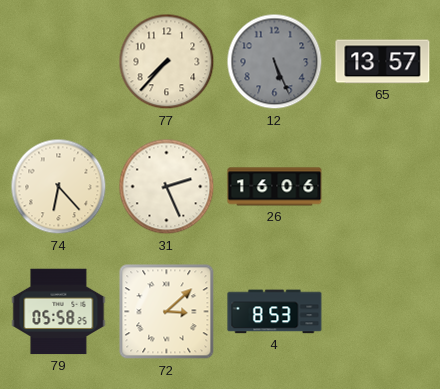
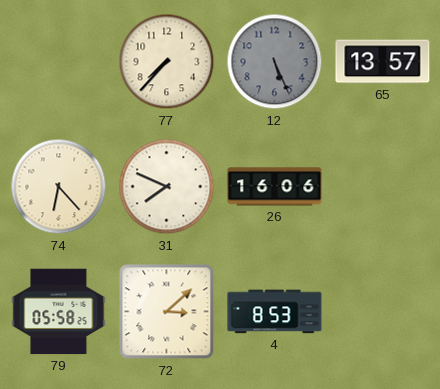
31: 2:26 -> 7:49
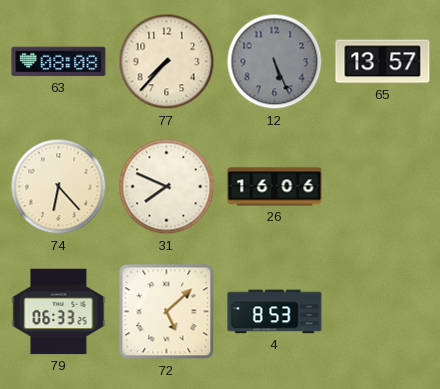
63: none -> 08:08
79: 05:58 -> 06:33
72: 3:08 -> 5:08
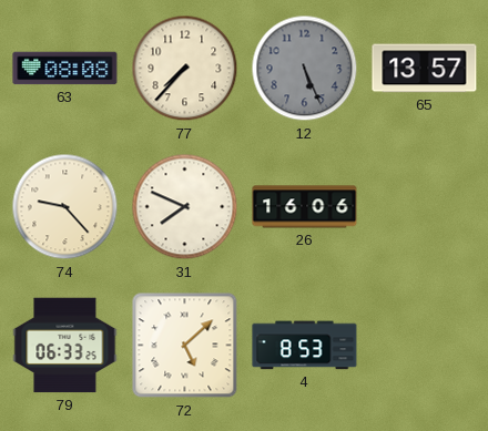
74: 6:23 -> 9:23
